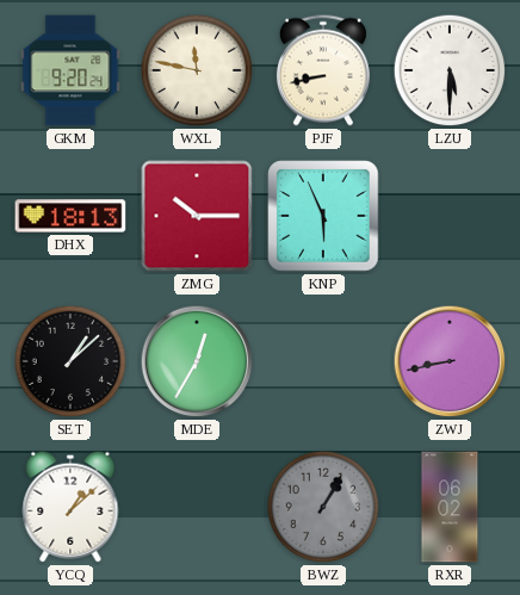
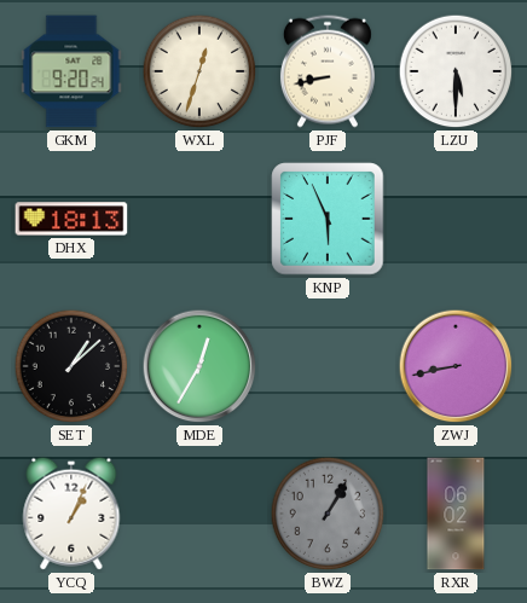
WXL: 11:47 -> 12:33
ZMG: 10:15 -> none
YCQ: 1:08 -> 1:04
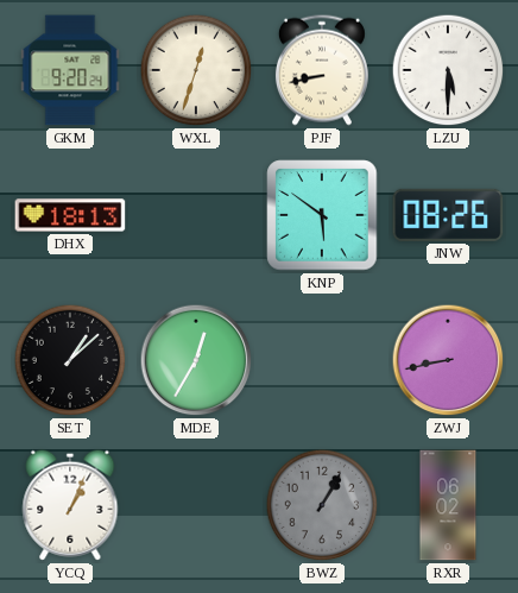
KNP: 5:56 -> 5:51
JNW: none -> 08:26
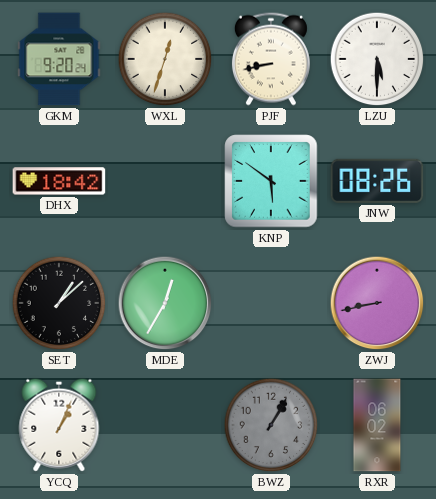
DHX: 18:13 -> 18:42
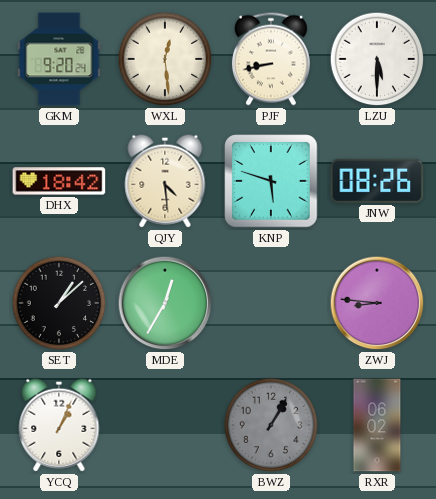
WXL: 12:33 -> 12:29
QJY: none -> 4:29
KNP: 5:51 -> 5:48
ZWJ: 8:43 -> 8:46
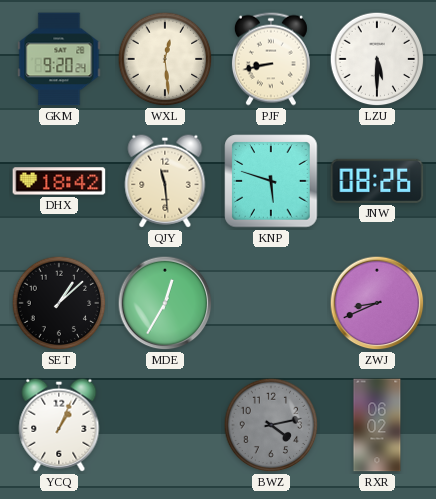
QJY: 4:29 -> 11:29
ZWJ: 8:46 -> 8:41
BWZ: 1:05 -> 4:13
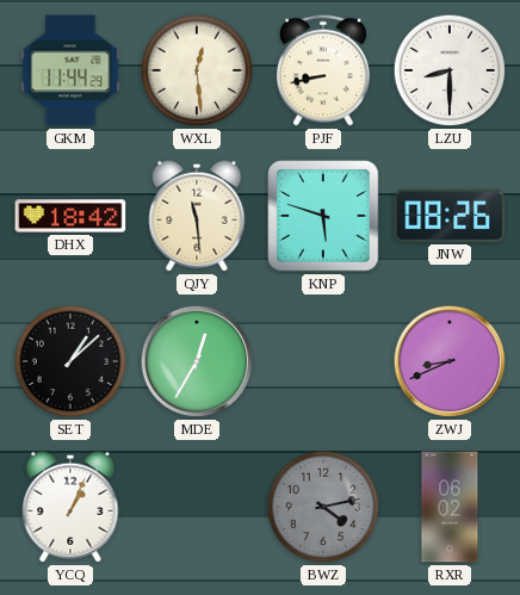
GKM: 9:20 -> 11:44
LZU: 5:30 -> 8:30
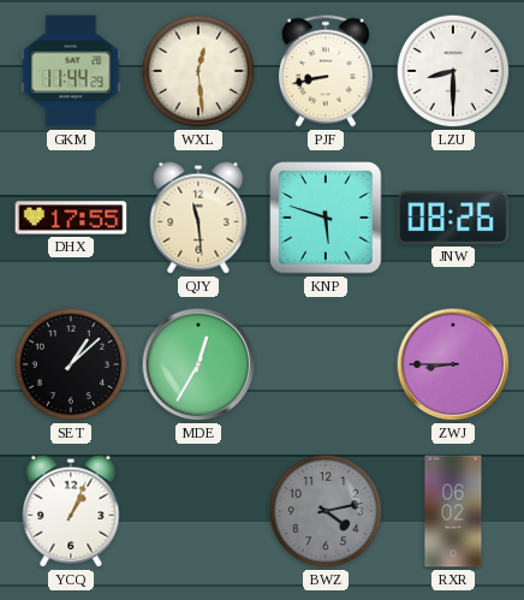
DHX: 18:42 -> 17:55
ZWJ: 8:41 -> 8:45
